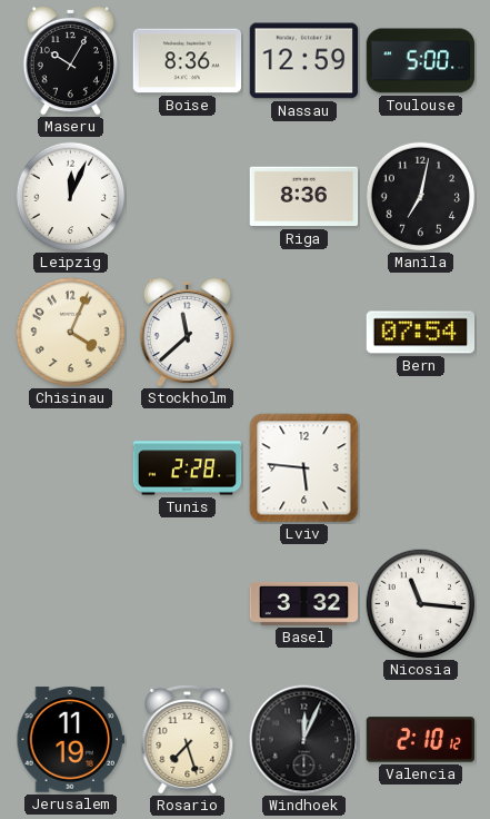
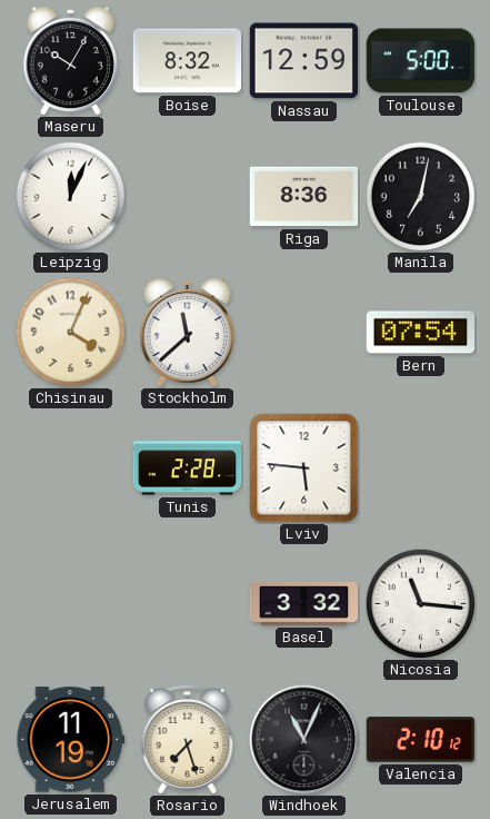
Boise: 8:36 -> 8:32
Windhoek: 12:04 -> 11:04
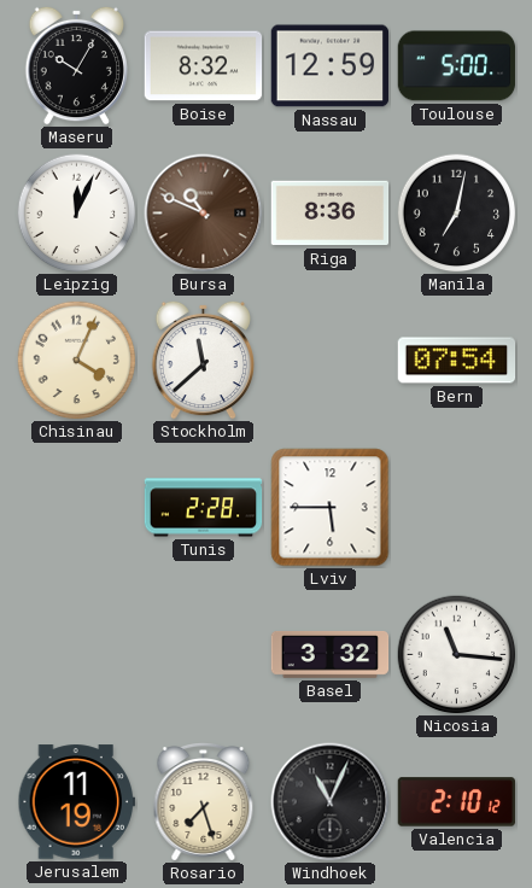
Bursa: none -> 10:49
Lviv: 5:46 -> 5:45
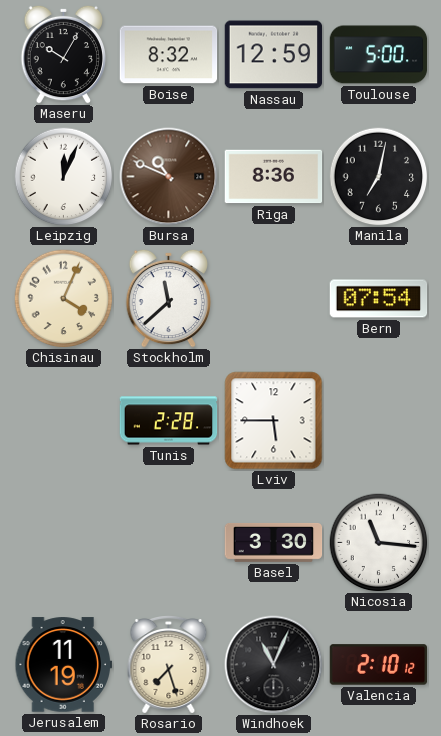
Basel: 3:32 -> 3:30
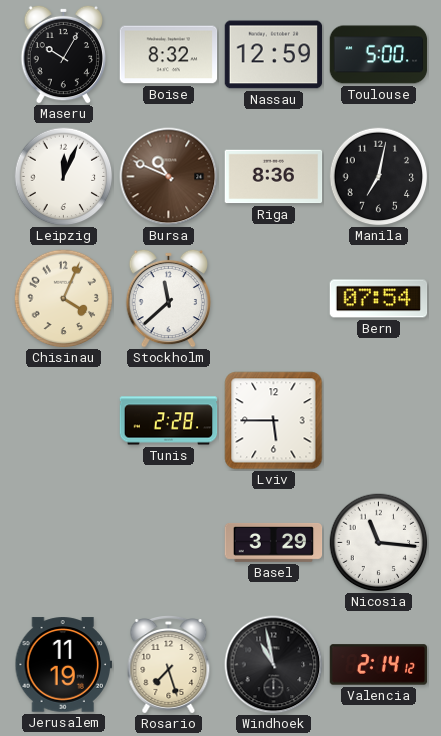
Basel: 3:30 -> 3:29
Windhoek: 11:04 -> 10:58
Valencia: 2:10 -> 2:14
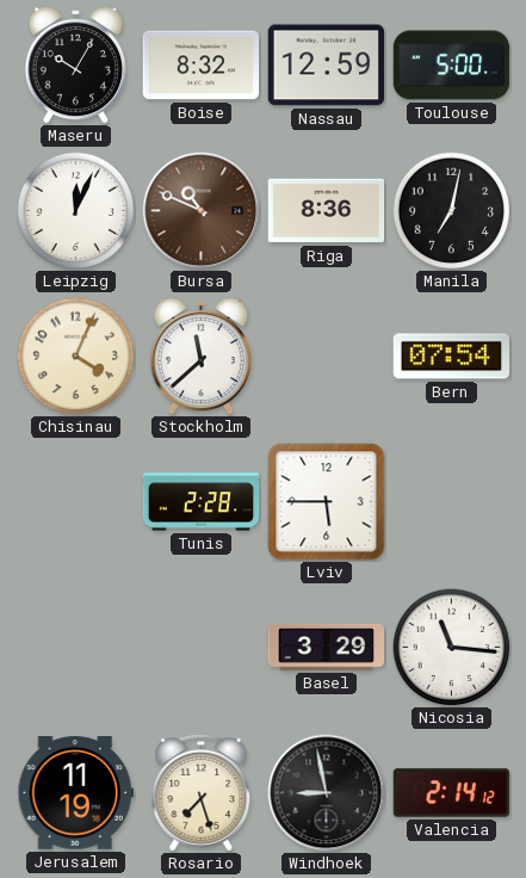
Windhoek: 10:58 -> 8:58
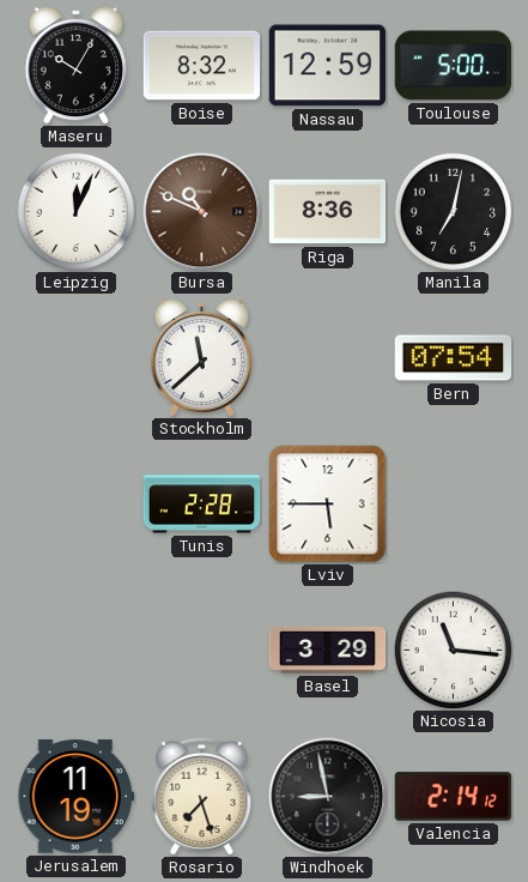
Chisinau: 4:04 -> none
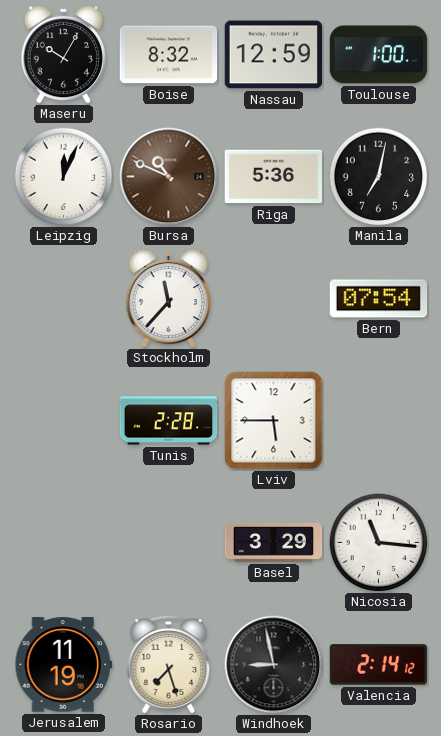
Toulouse: 5:00 -> 1:00
Riga: 8:36 -> 5:36
Stockholm: 11:38 -> 11:37
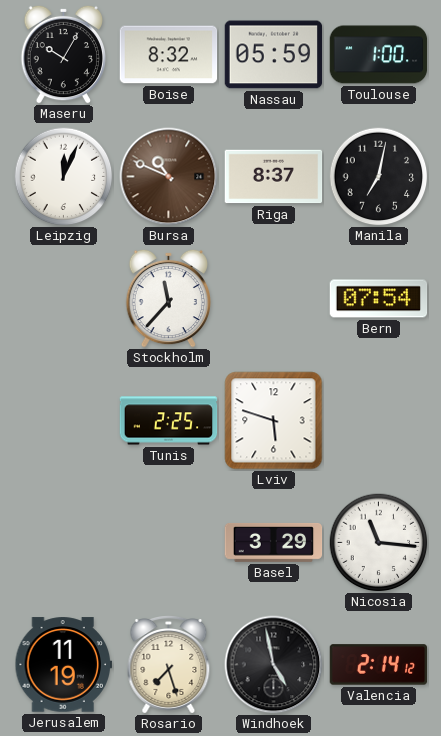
Nassau: 12:59 -> 05:59
Riga: 5:36 -> 8:37
Tunis: 2:28 -> 2:25
Lviv: 5:45 -> 5:48
Windhoek: 8:58 -> 4:58
